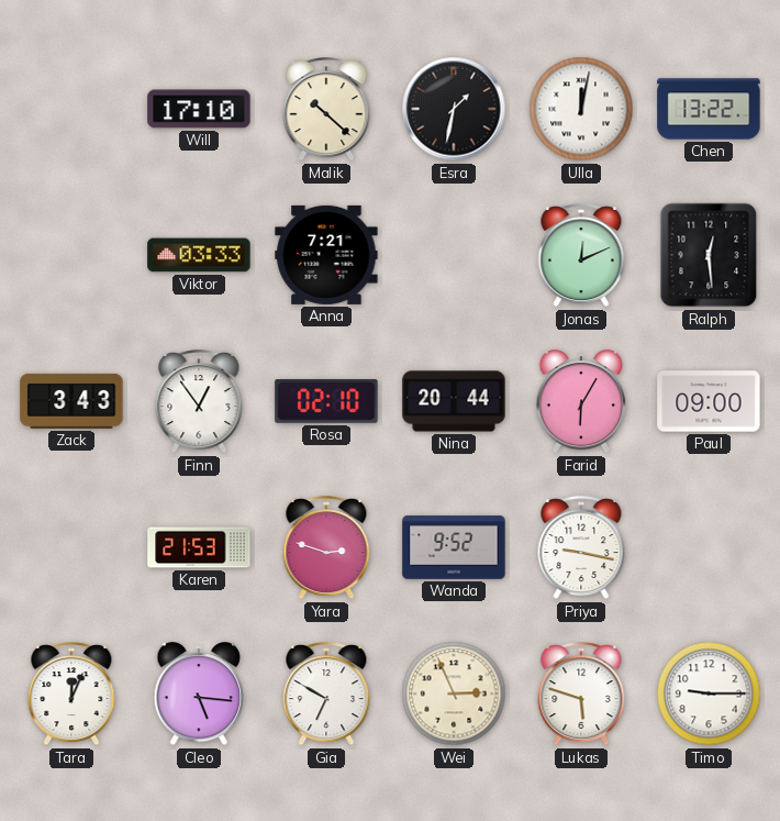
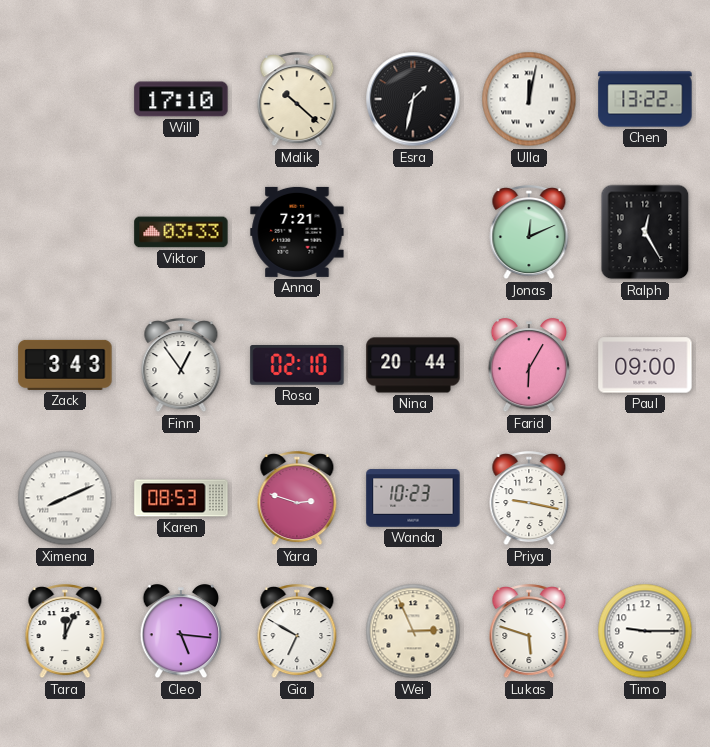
Ralph: 12:29 -> 12:25
Ximena: none -> 8:11
Karen: 21:53 -> 08:53
Wanda: 9:52 -> 10:23
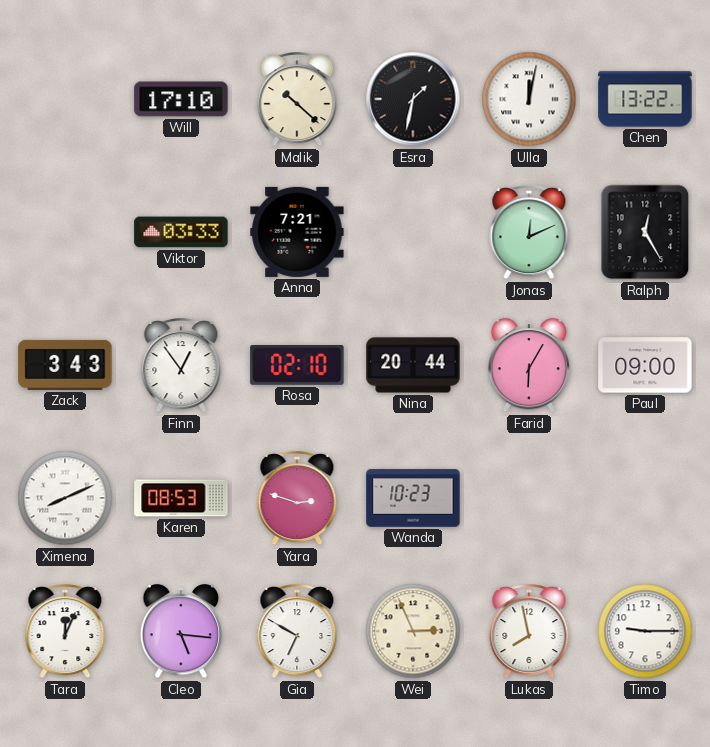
Priya: 9:17 -> none
Lukas: 5:48 -> 7:58
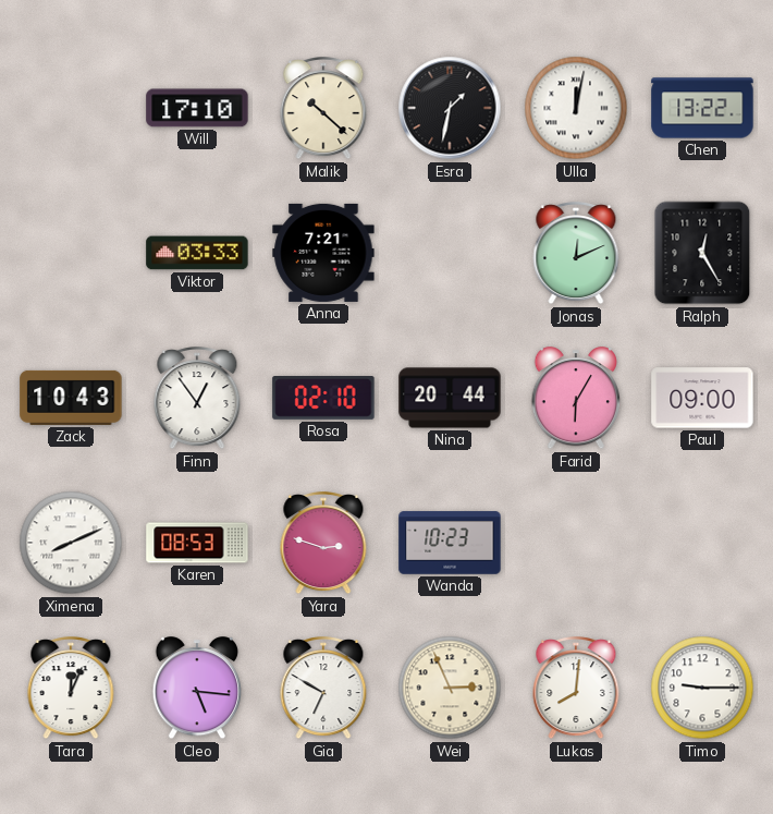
Zack: 3:43 -> 10:43
Lukas: 7:58 -> 8:01
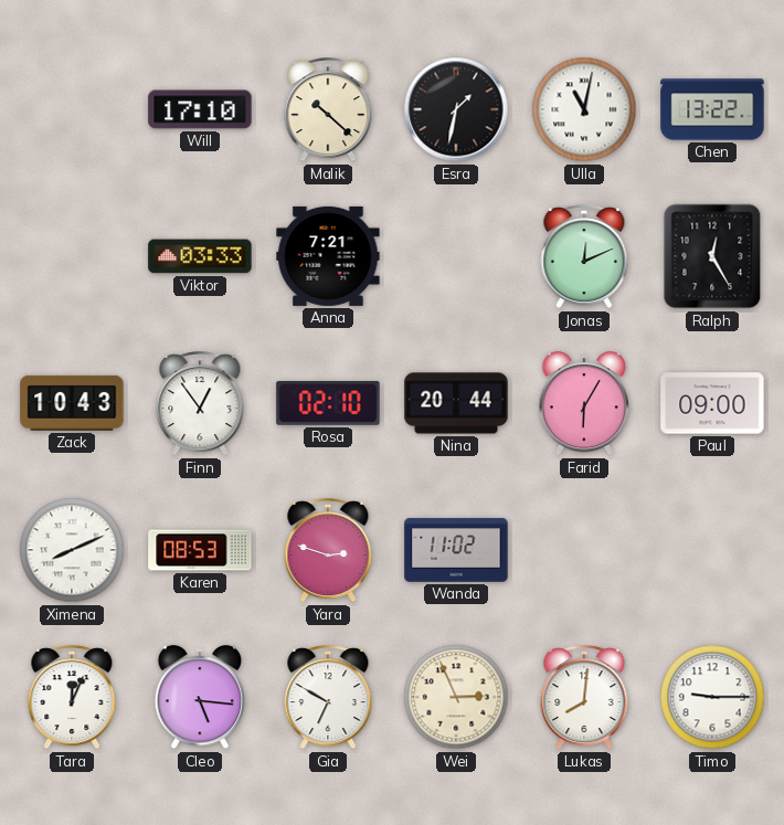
Ulla: 12:02 -> 11:02
Wanda: 10:23 -> 11:02
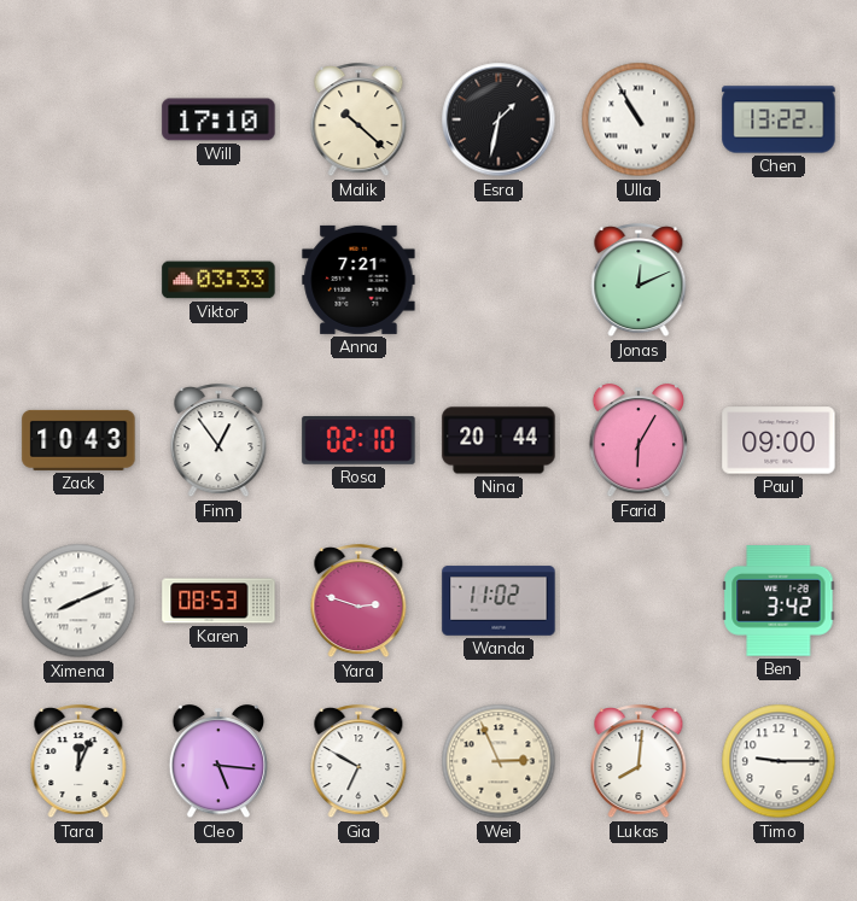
Ulla: 11:02 -> 10:55
Ralph: 12:25 -> none
Ben: none -> 3:42
